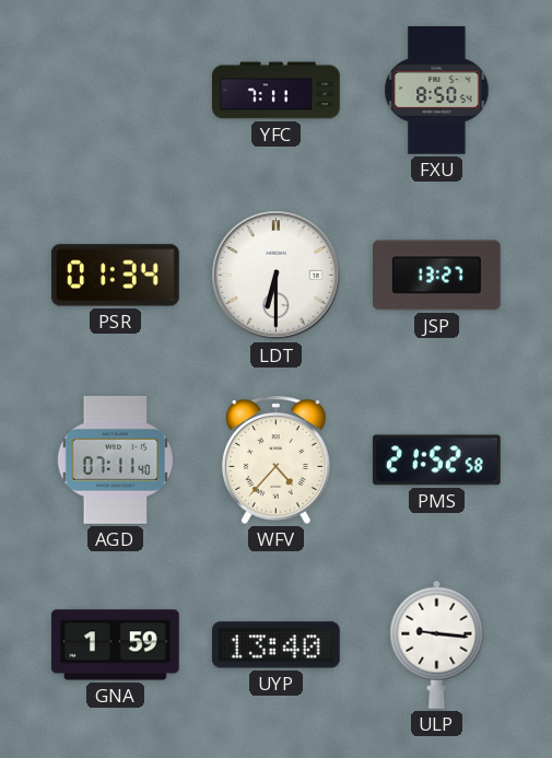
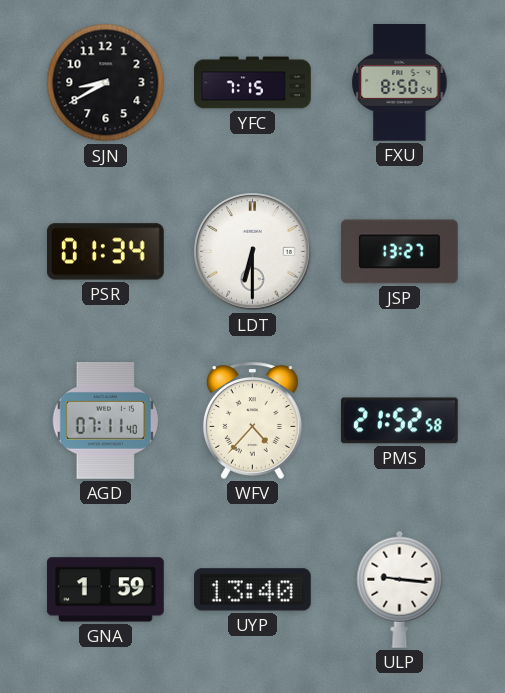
SJN: none -> 8:40
YFC: 7:11 -> 7:15
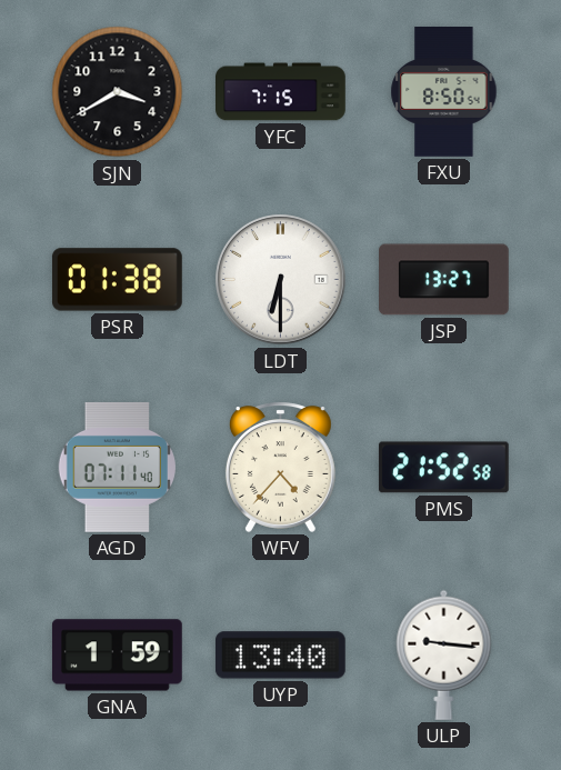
SJN: 8:40 -> 3:40
PSR: 01:34 -> 01:38
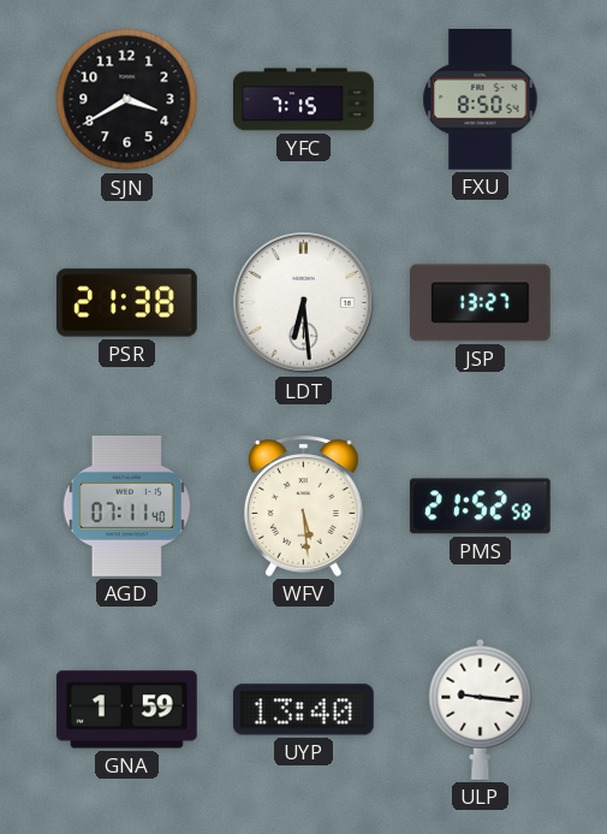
PSR: 01:38 -> 21:38
LDT: 6:30 -> 6:29
WFV: 4:37 -> 5:29
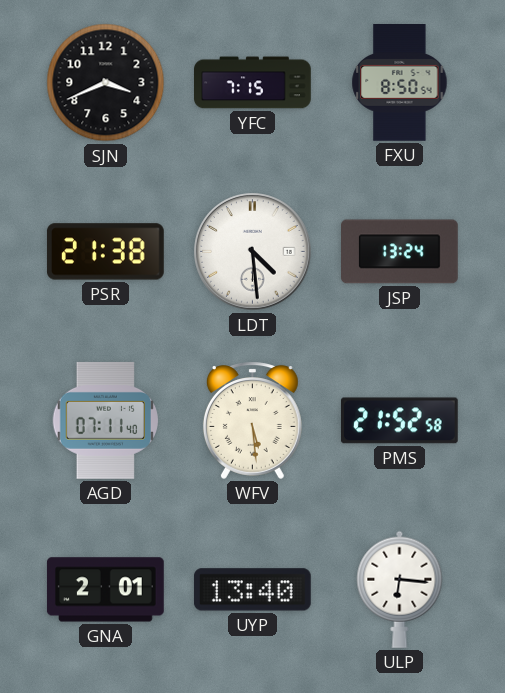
SJN: 3:40 -> 3:41
LDT: 6:29 -> 4:29
JSP: 13:27 -> 13:24
GNA: 1:59 -> 2:01
ULP: 9:16 -> 6:16
